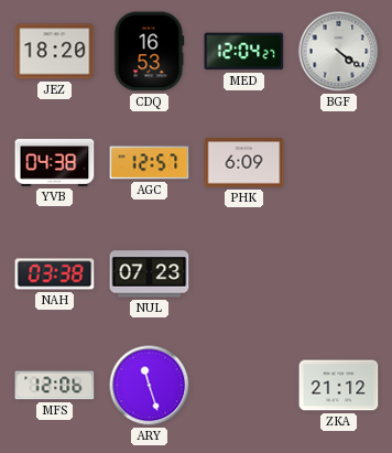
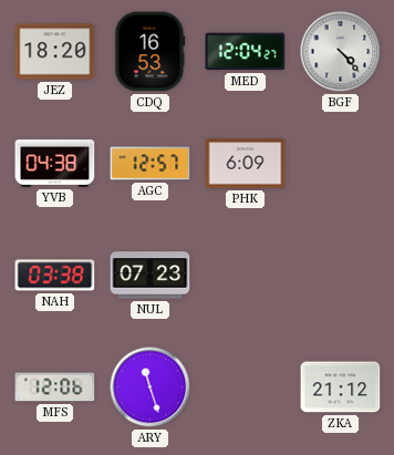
BGF: 4:21 -> 4:23
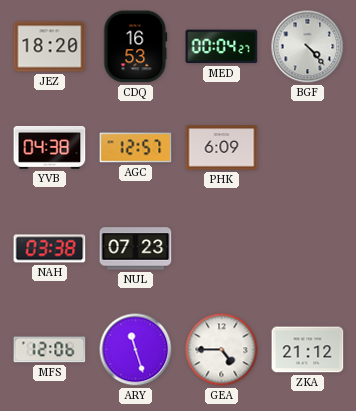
MED: 12:04 -> 00:04
GEA: none -> 4:45
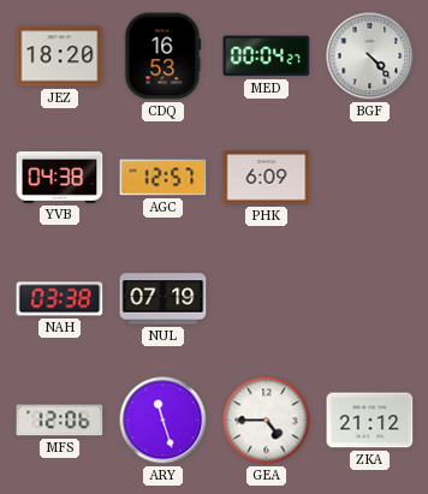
NUL: 07:23 -> 07:19
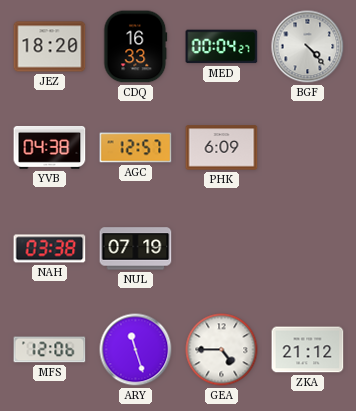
CDQ: 16:53 -> 16:33
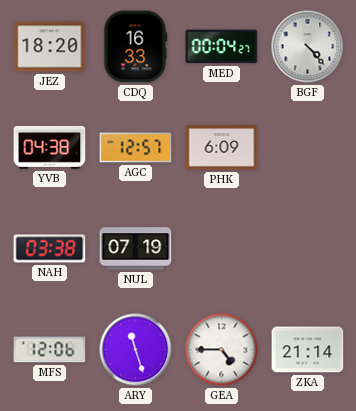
ZKA: 21:12 -> 21:14
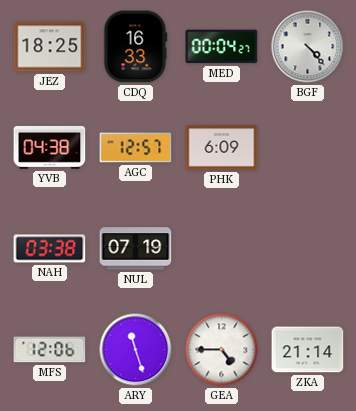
JEZ: 18:20 -> 18:25
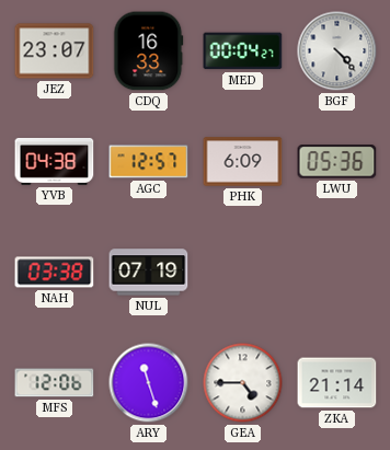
JEZ: 18:25 -> 23:07
LWU: none -> 05:36
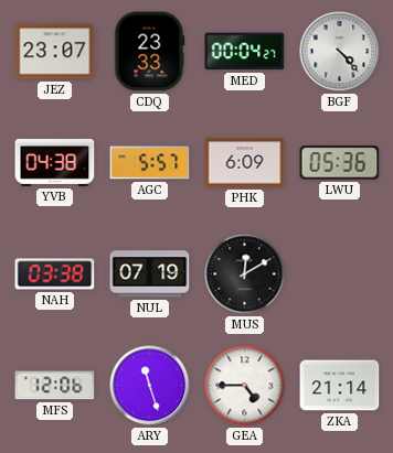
CDQ: 16:33 -> 23:33
AGC: 12:57 -> 5:57
MUS: none -> 12:10
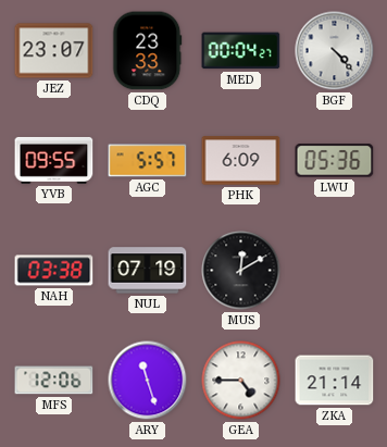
YVB: 04:38 -> 09:55
